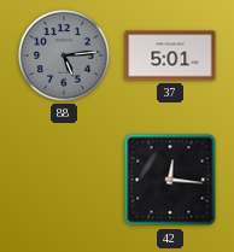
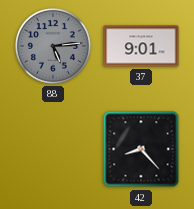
37: 5:01 -> 9:01
42: 12:16 -> 8:23
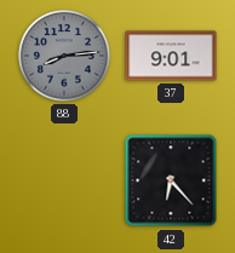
88: 5:14 -> 8:14
42: 8:23 -> 6:23
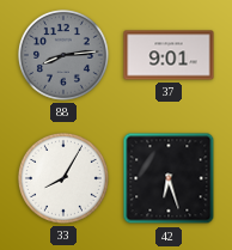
33: none -> 8:05
42: 6:23 -> 6:27
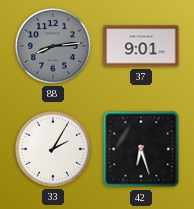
33: 8:05 -> 2:05
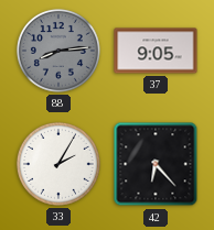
37: 9:01 -> 9:05
42: 6:27 -> 6:23
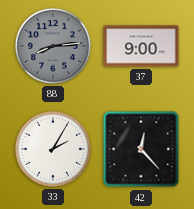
37: 9:05 -> 9:00
42: 6:23 -> 12:23
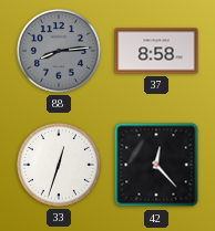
37: 9:00 -> 8:58
33: 2:05 -> 12:33
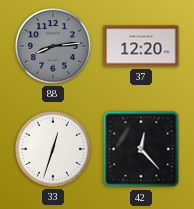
37: 8:58 -> 12:20
